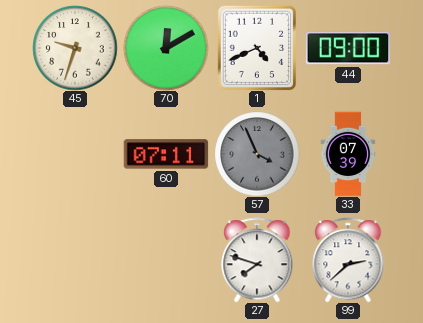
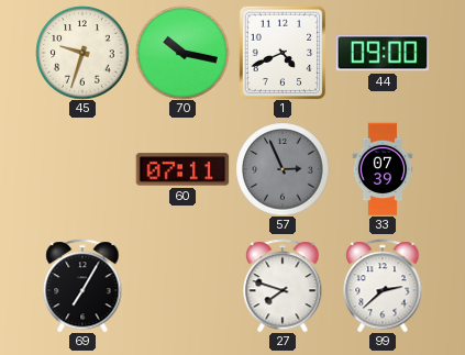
70: 12:10 -> 10:17
57: 3:56 -> 2:56
69: none -> 7:05
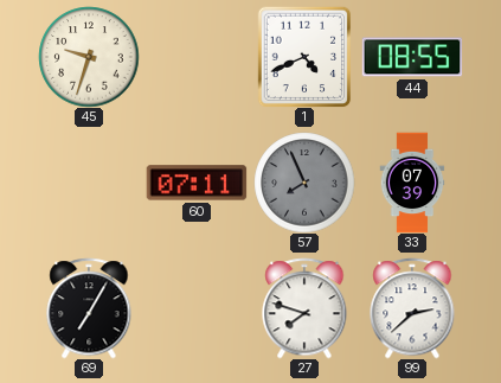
70: 10:17 -> none
44: 09:00 -> 08:55
57: 2:56 -> 7:56
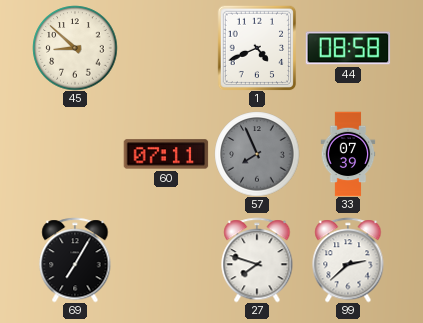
45: 9:33 -> 8:52
44: 08:55 -> 08:58
